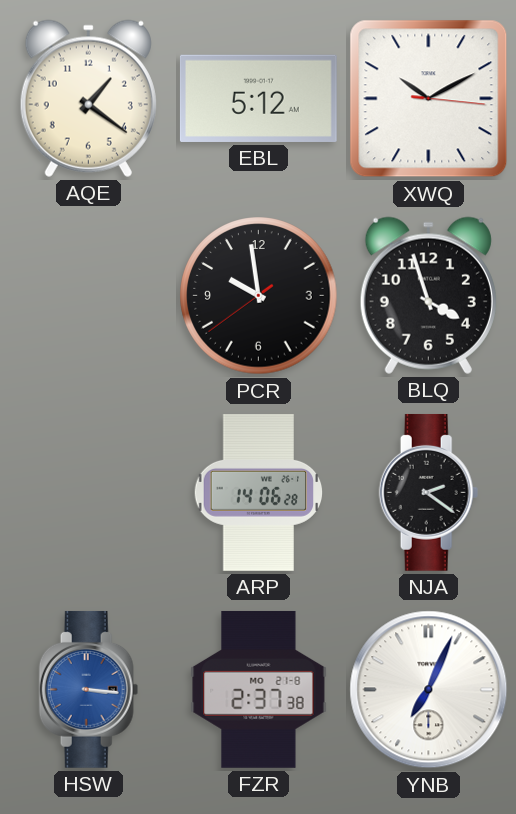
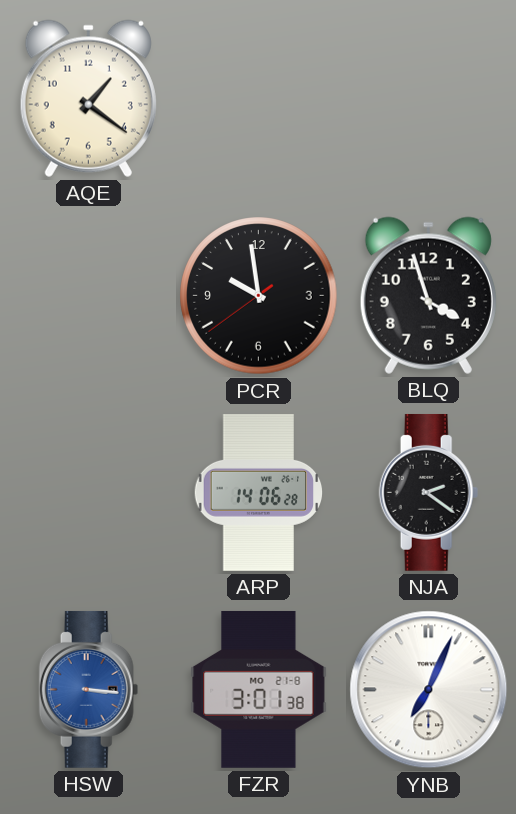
EBL: 5:12 -> none
XWQ: 10:10 -> none
FZR: 2:37 -> 3:01
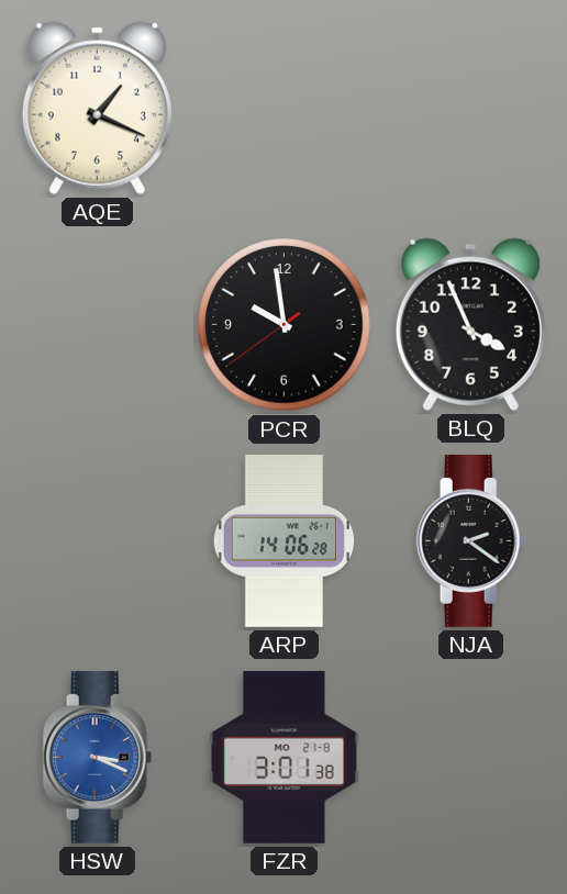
AQE: 1:21 -> 1:19
BLQ: 3:57 -> 3:56
HSW: 3:16 -> 3:19
YNB: 7:04 -> none
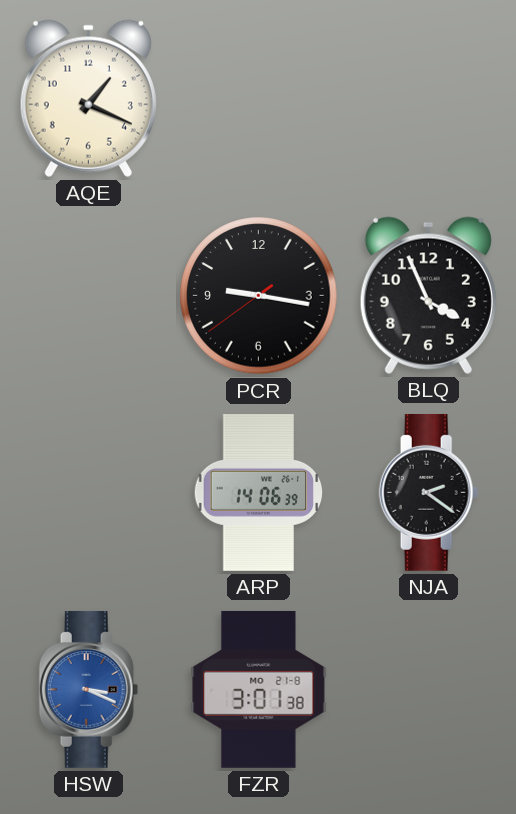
PCR: 9:58 -> 9:16
ARP: 14:06:28 -> 14:06:39
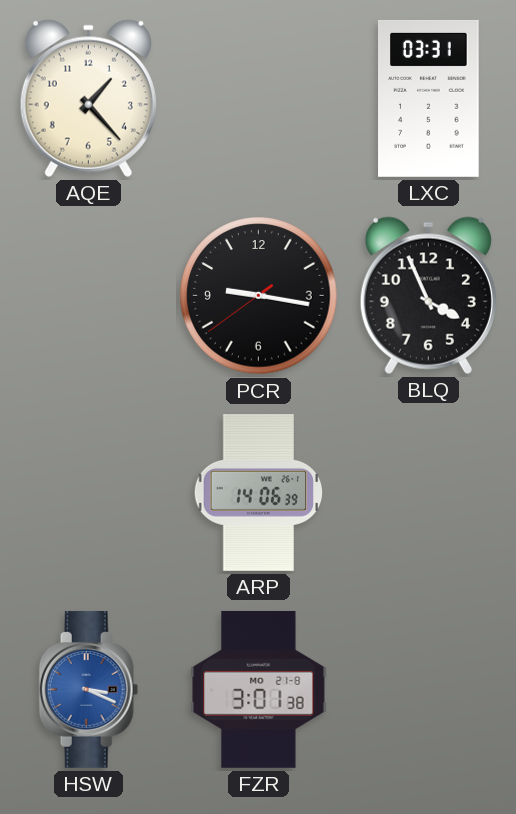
AQE: 1:19 -> 1:23
LXC: none -> 03:31
NJA: 2:21 -> none
